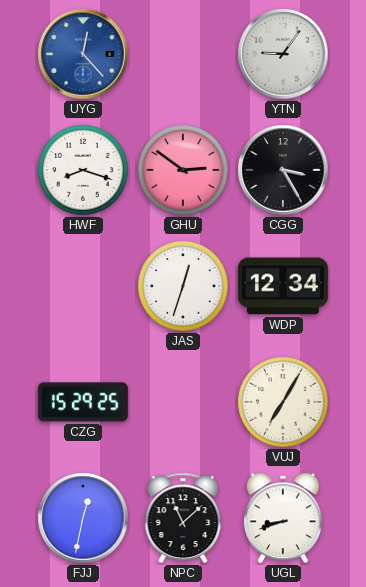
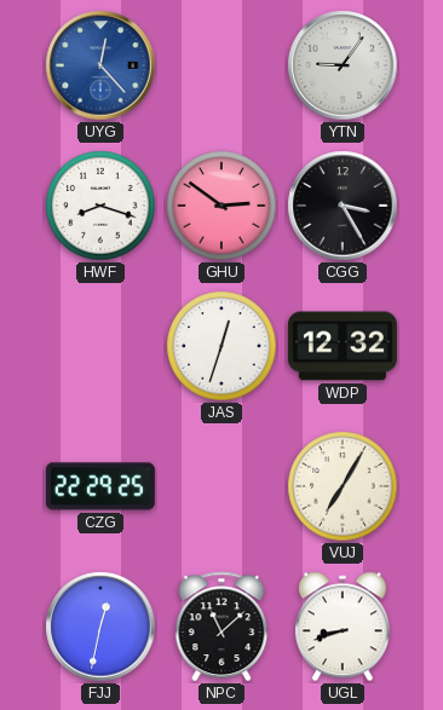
WDP: 12:34 -> 12:32
CZG: 15:29 -> 22:29
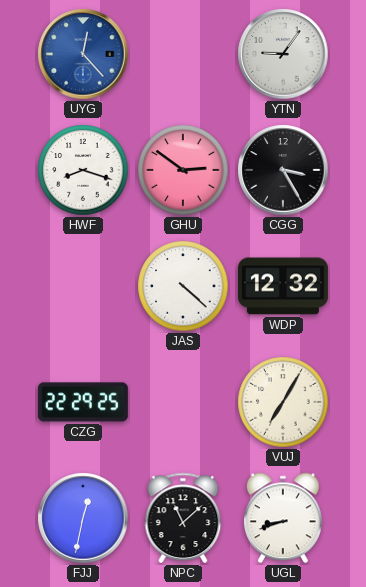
JAS: 12:33 -> 4:22
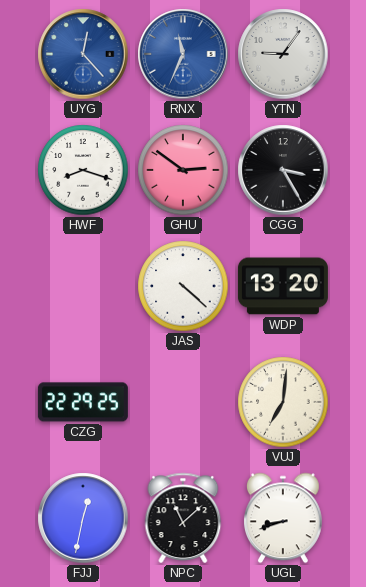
RNX: none -> 11:34
WDP: 12:32 -> 13:20
VUJ: 7:05 -> 7:01
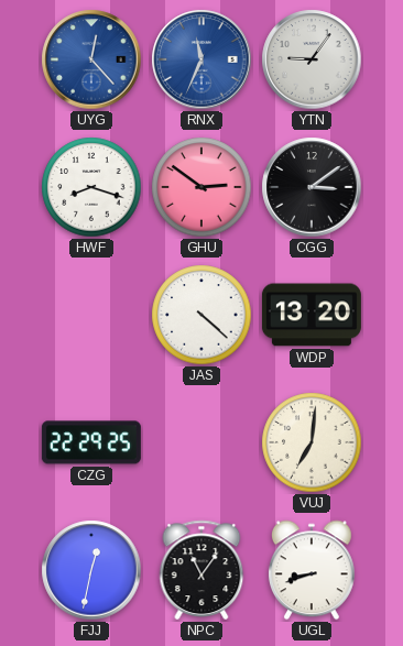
CGG: 3:25 -> 3:09
NPC: 11:08 -> 11:06
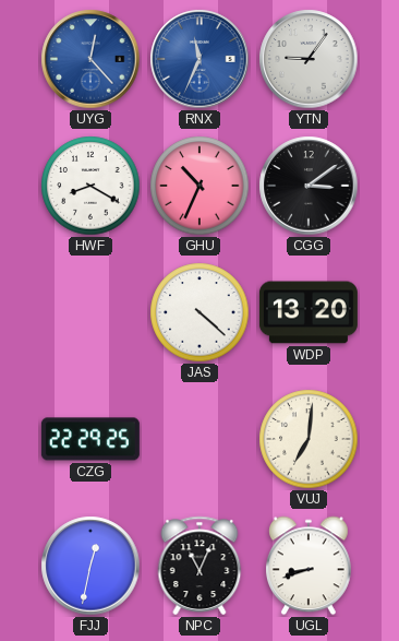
HWF: 8:18 -> 8:20
GHU: 2:51 -> 10:34
NPC: 11:06 -> 11:04
